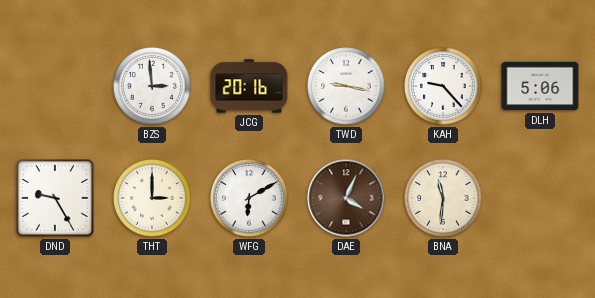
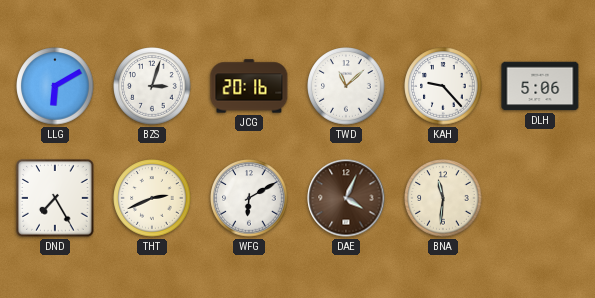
LLG: none -> 6:10
BZS: 2:59 -> 3:03
TWD: 9:17 -> 11:08
DND: 9:25 -> 7:25
THT: 3:00 -> 2:41
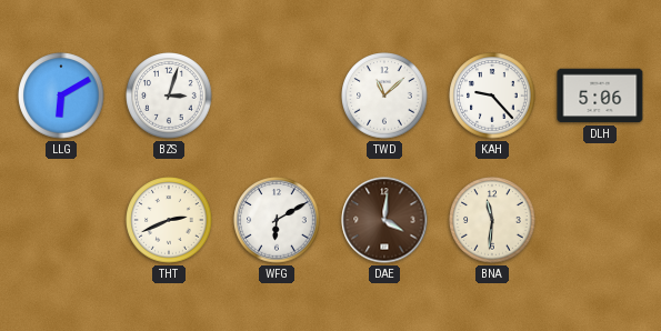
JCG: 20:16 -> none
DND: 7:25 -> none
DAE: 4:04 -> 4:01
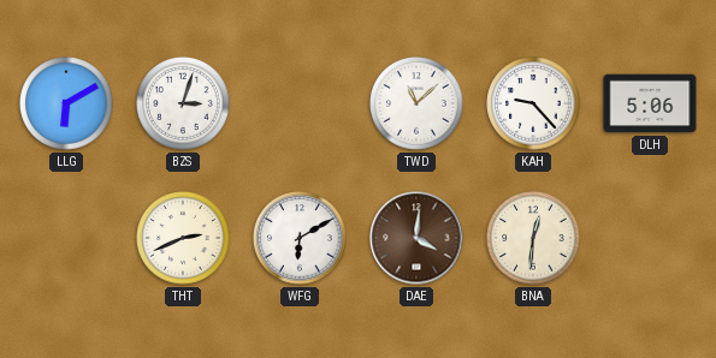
BNA: 11:31 -> 12:31
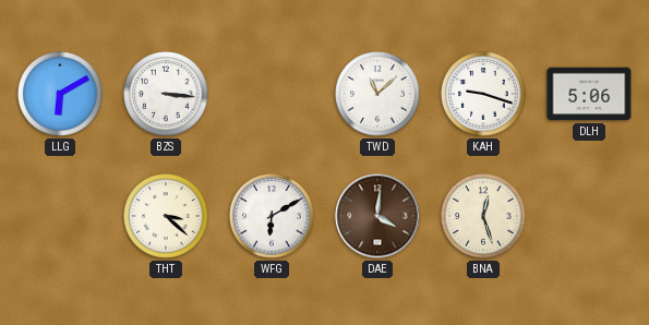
BZS: 3:03 -> 3:16
KAH: 9:23 -> 9:18
THT: 2:41 -> 3:22
BNA: 12:31 -> 12:27
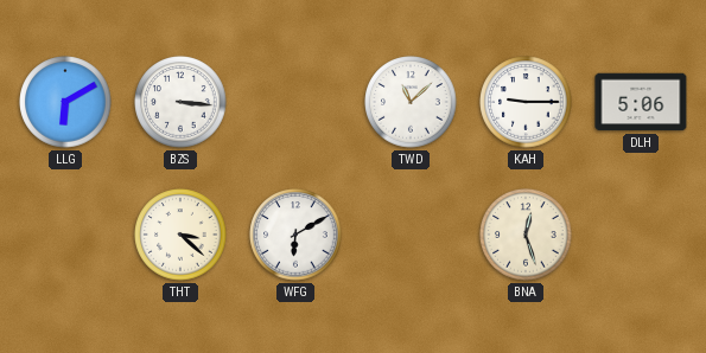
KAH: 9:18 -> 9:15
DAE: 4:01 -> none
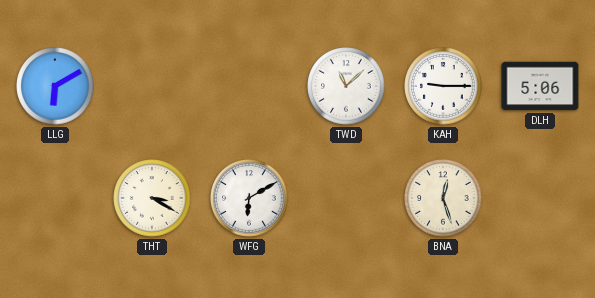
BZS: 3:16 -> none
THT: 3:22 -> 3:20
